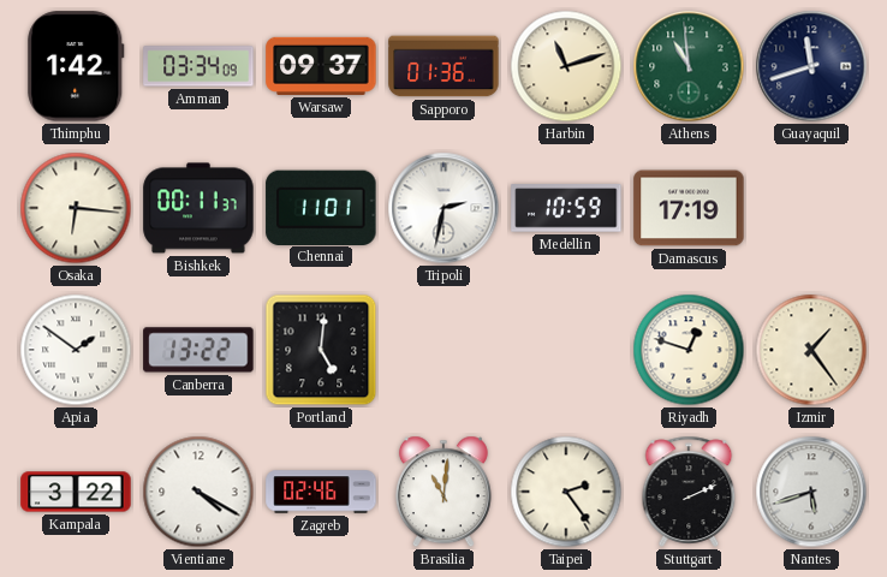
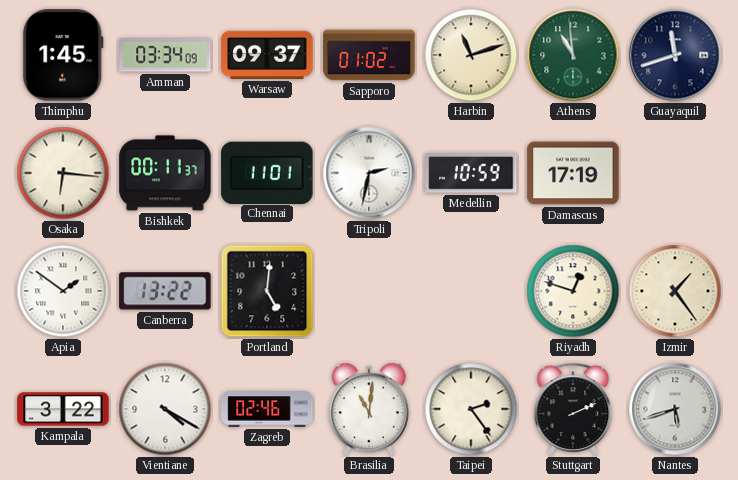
Thimphu: 1:42 -> 1:45
Sapporo: 01:36 -> 01:02
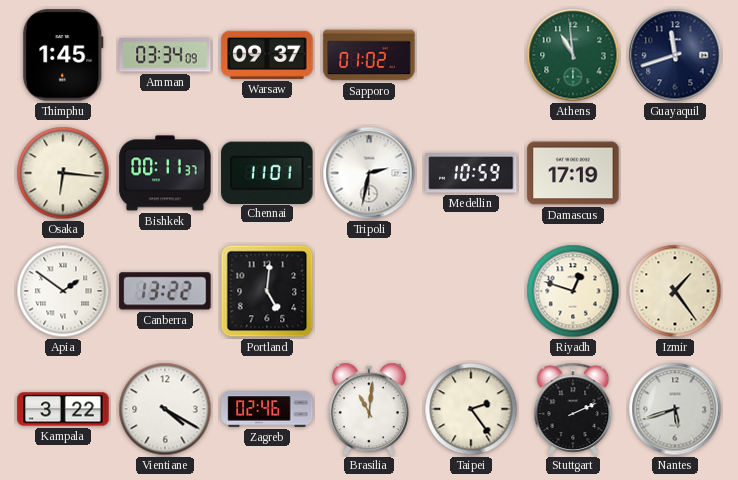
Harbin: 11:12 -> none
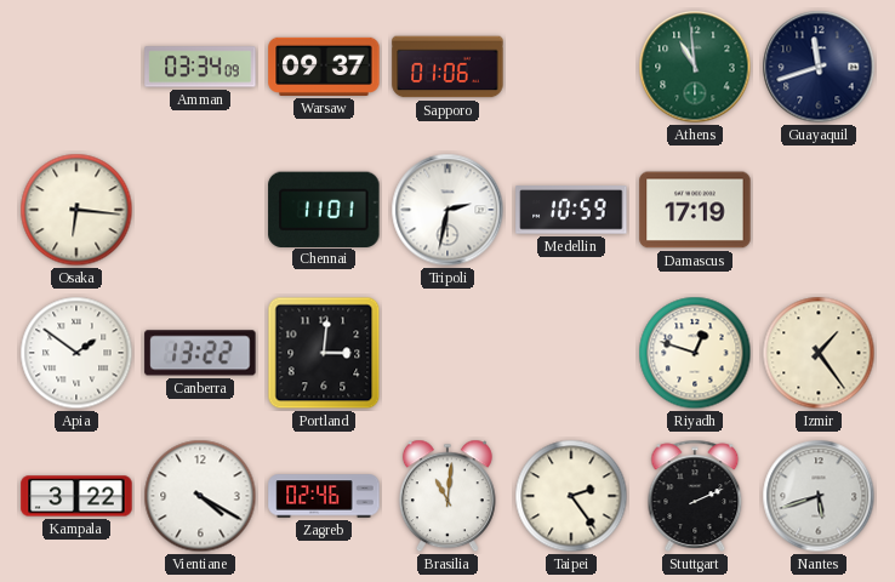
Thimphu: 1:45 -> none
Sapporo: 01:02 -> 01:06
Bishkek: 00:11 -> none
Portland: 5:01 -> 3:01
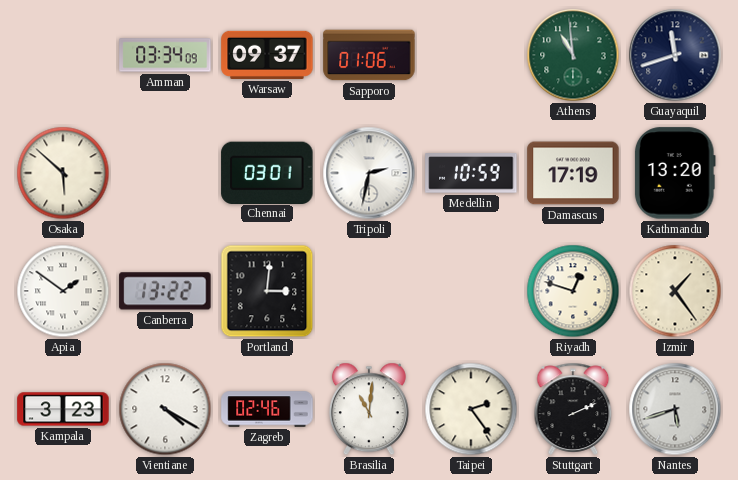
Osaka: 6:16 -> 5:52
Chennai: 11:01 -> 03:01
Kathmandu: none -> 13:20
Kampala: 3:22 -> 3:23
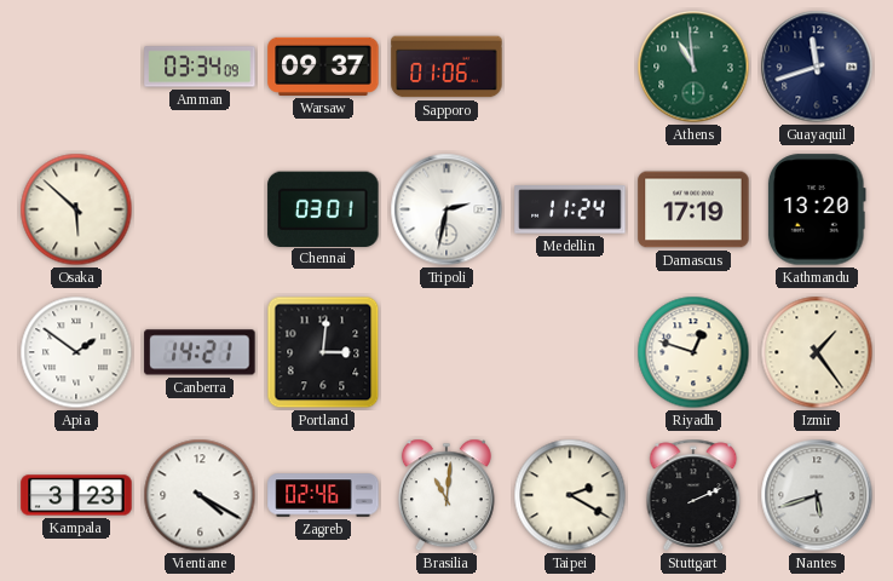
Medellin: 10:59 -> 11:24
Canberra: 13:22 -> 14:21
Taipei: 2:24 -> 2:20
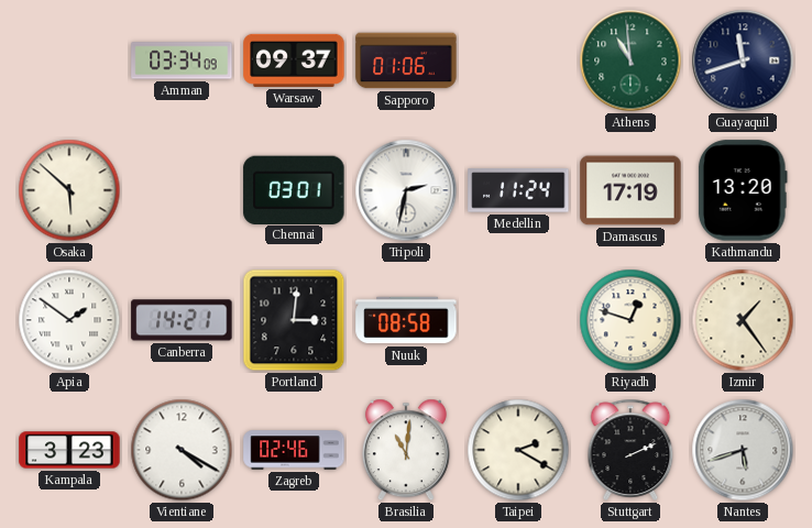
Nuuk: none -> 08:58
